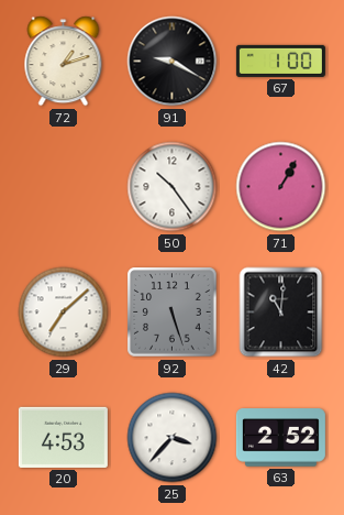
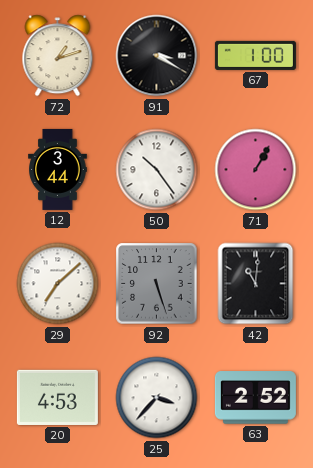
91: 9:20 -> 3:20
12: none -> 3:44
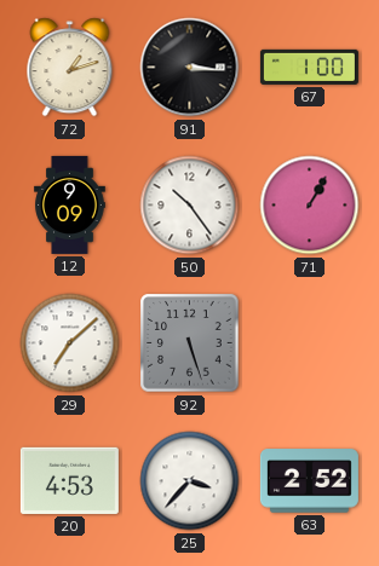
91: 3:20 -> 3:16
12: 3:44 -> 9:09
42: 11:01 -> none
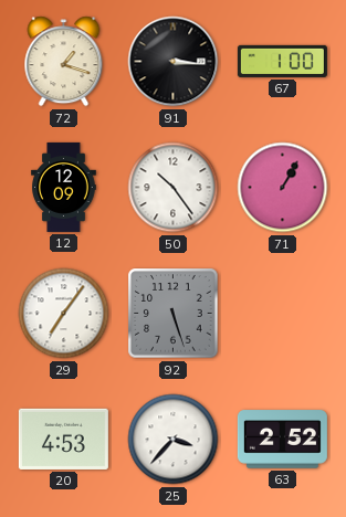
72: 1:12 -> 1:18
12: 9:09 -> 12:09
29: 7:08 -> 7:06
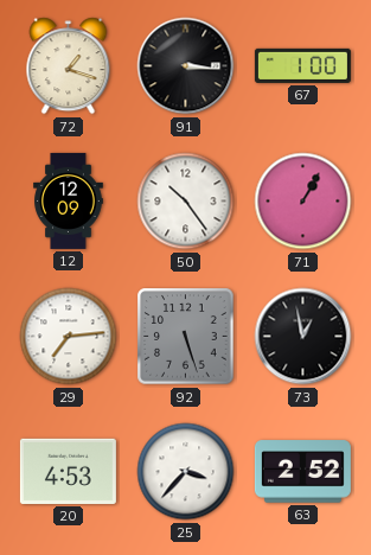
29: 7:06 -> 7:14
73: none -> 12:58
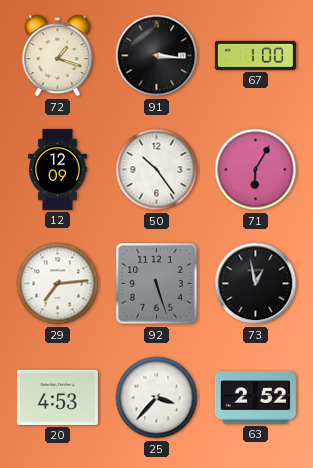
71: 1:05 -> 6:05
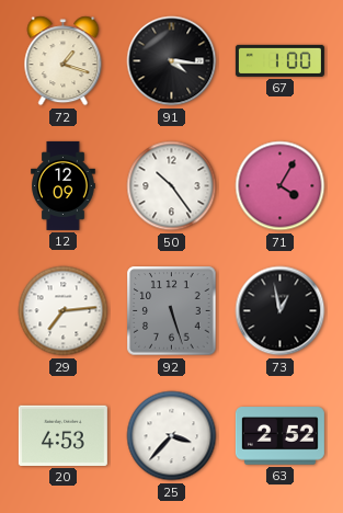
91: 3:16 -> 4:16
71: 6:05 -> 4:05
